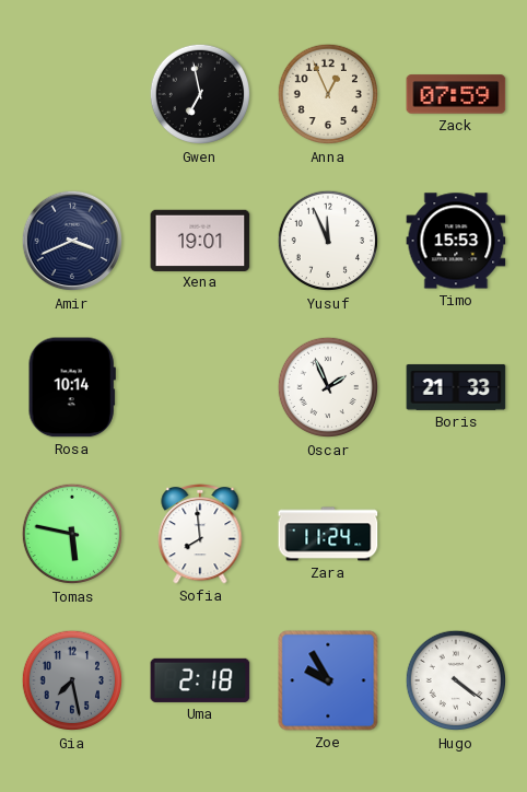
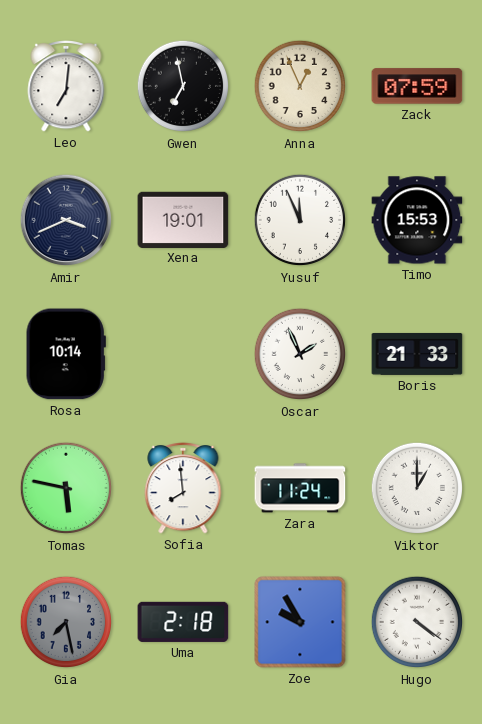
Leo: none -> 7:01
Viktor: none -> 1:00
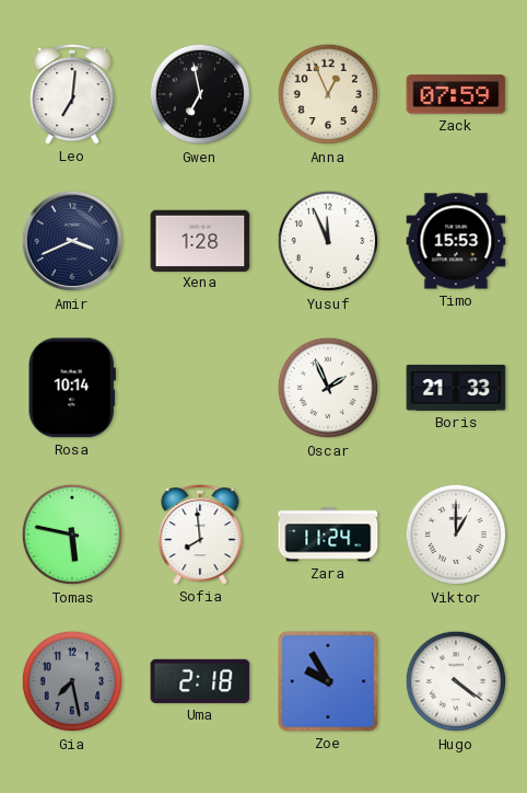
Xena: 19:01 -> 1:28
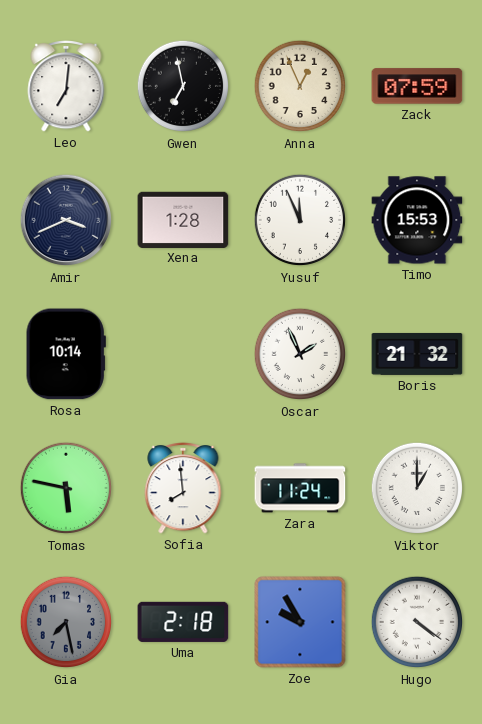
Boris: 21:33 -> 21:32
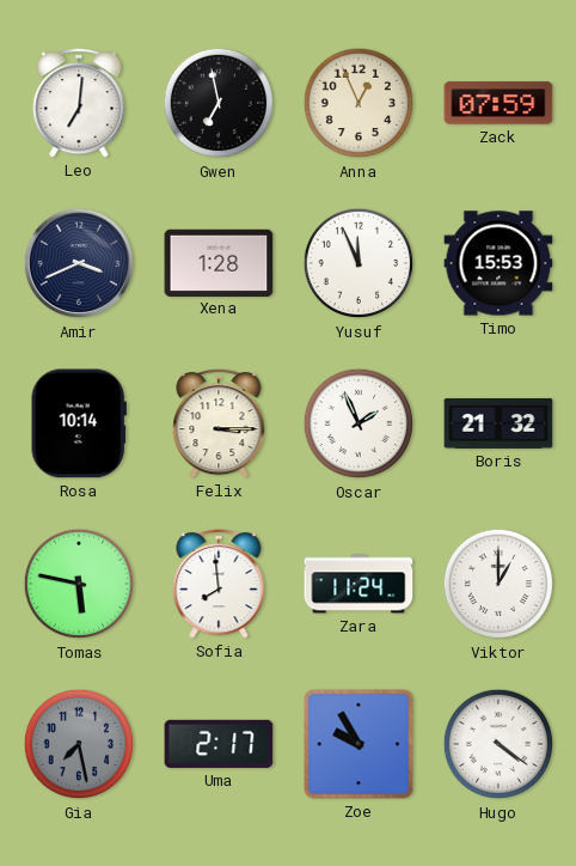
Felix: none -> 3:15
Uma: 2:18 -> 2:17
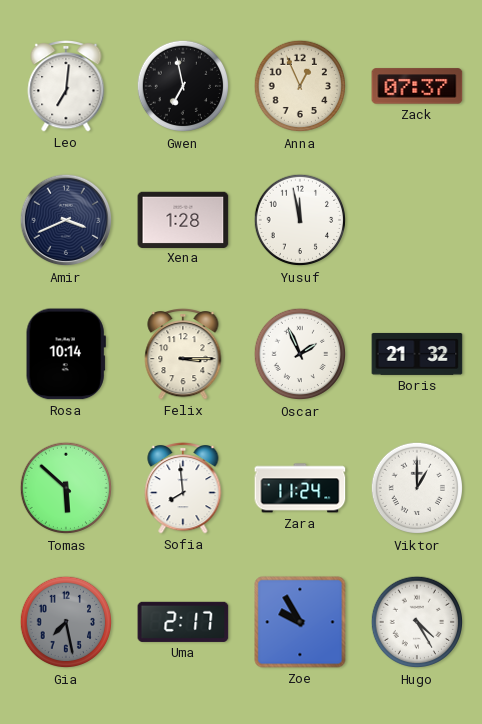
Zack: 07:59 -> 07:37
Yusuf: 11:56 -> 11:58
Timo: 15:53 -> none
Tomas: 5:47 -> 5:52
Hugo: 4:21 -> 4:25
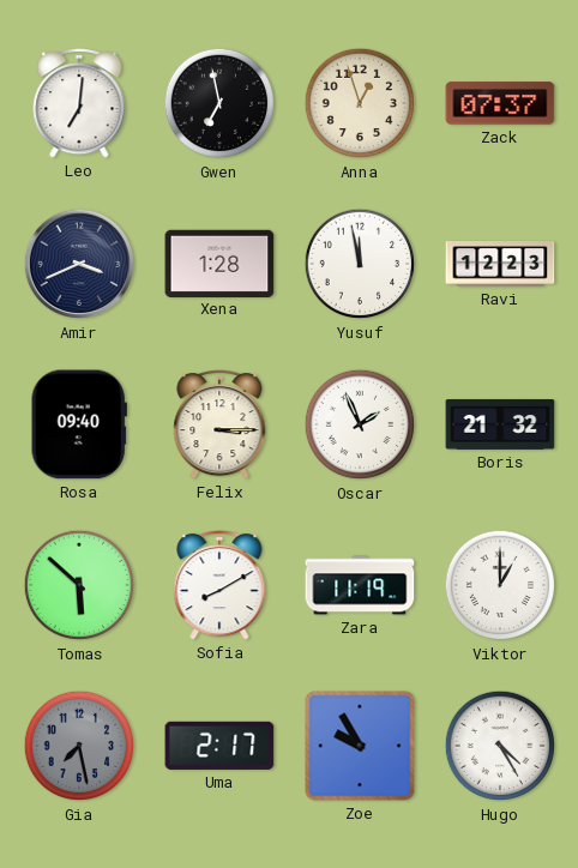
Anna: 12:56 -> 12:57
Ravi: none -> 12:23
Rosa: 10:14 -> 09:40
Sofia: 7:59 -> 8:10
Zara: 11:24 -> 11:19
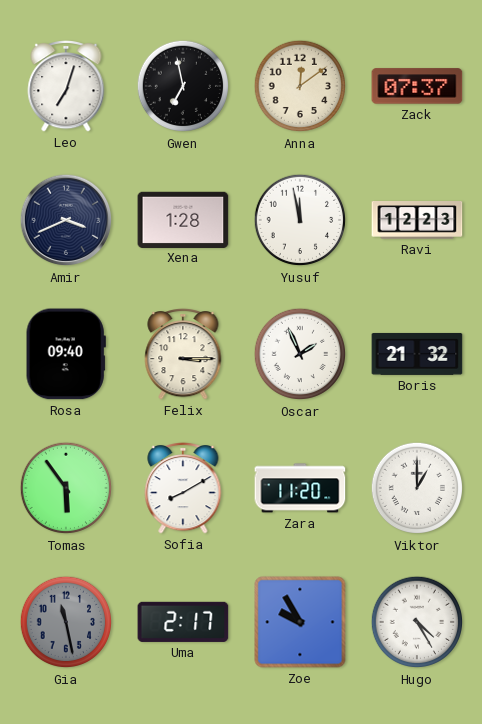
Leo: 7:01 -> 7:03
Anna: 12:57 -> 12:09
Tomas: 5:52 -> 5:54
Zara: 11:19 -> 11:20
Gia: 7:28 -> 11:28
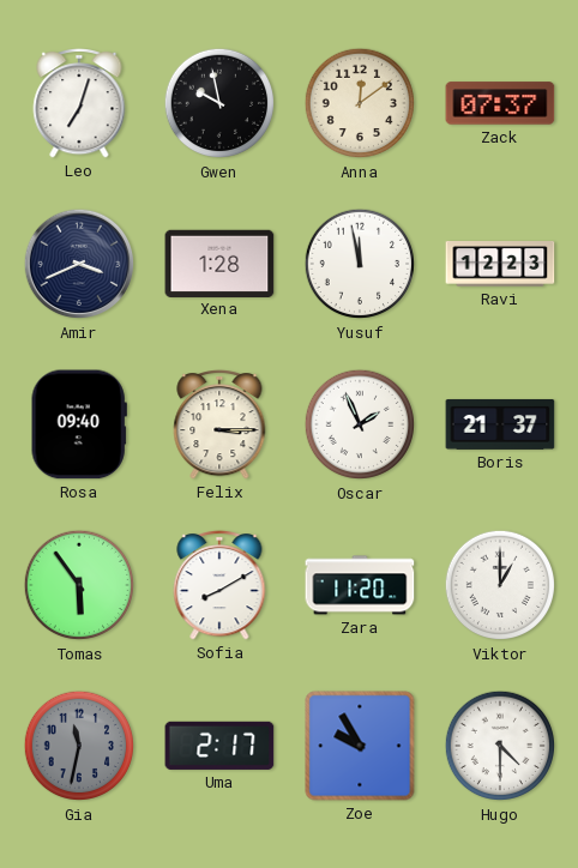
Gwen: 6:58 -> 9:58
Boris: 21:32 -> 21:37
Gia: 11:28 -> 11:32
Hugo: 4:25 -> 4:30
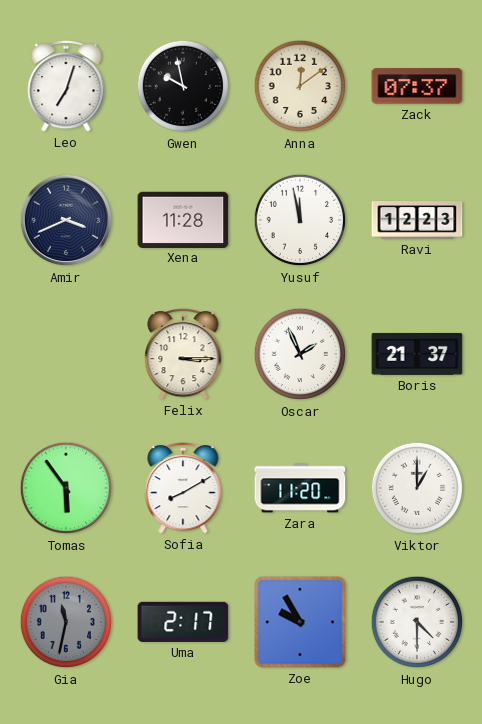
Xena: 1:28 -> 11:28
Rosa: 09:40 -> none
